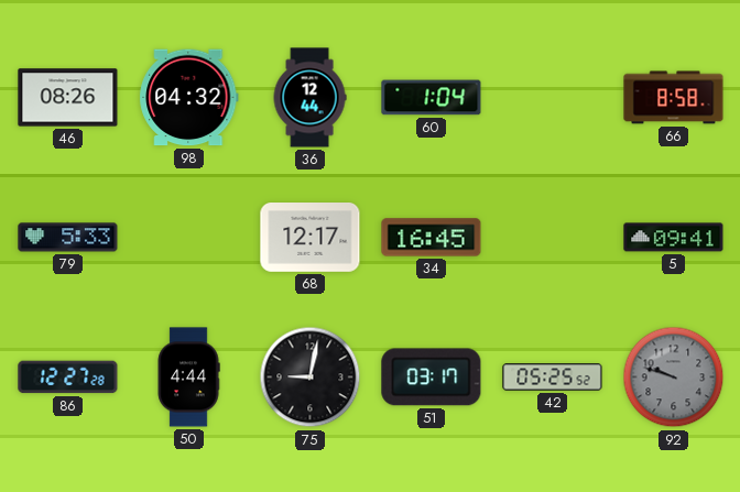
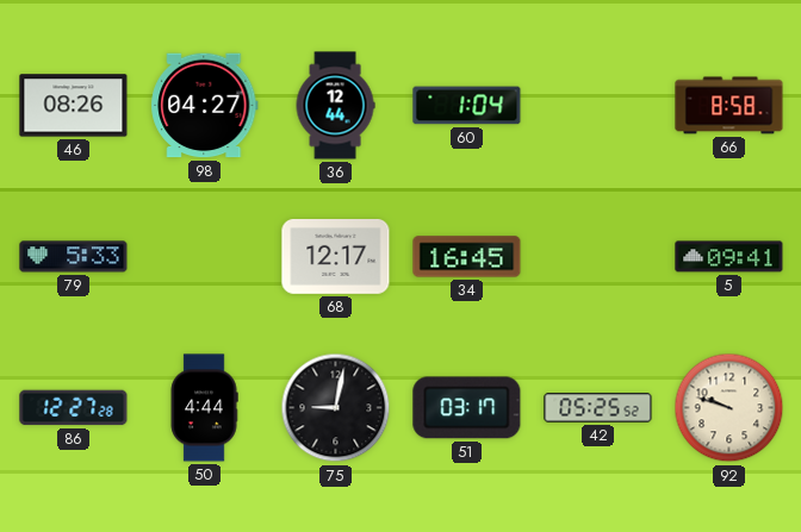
98: 04:32 -> 04:27
92 dial: grey -> cream
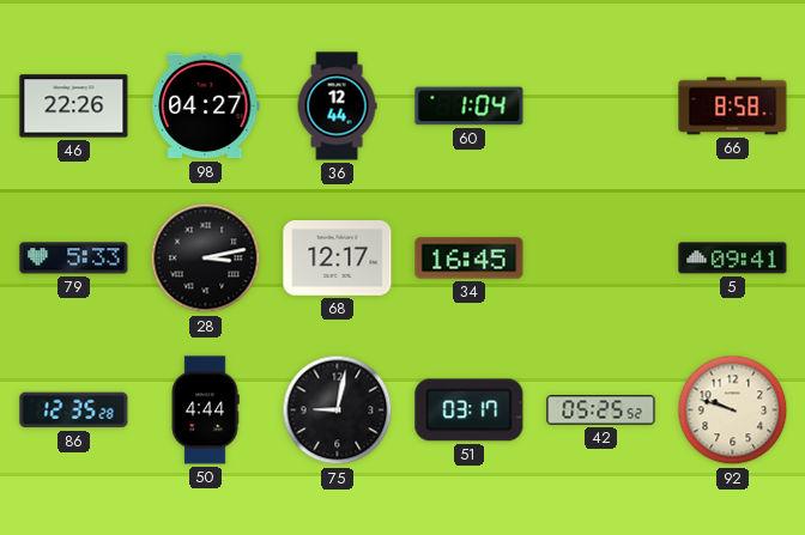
46: 08:26 -> 22:26
28: none -> 3:13
86: 12:27 -> 12:35
